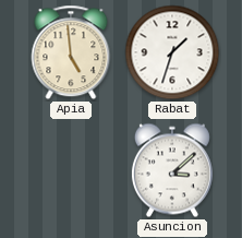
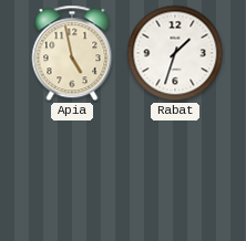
Apia: 4:59 -> 4:58
Asuncion: 3:08 -> none
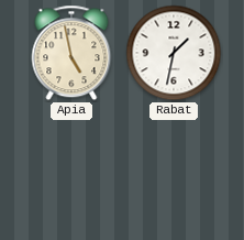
Rabat: 1:33 -> 1:32
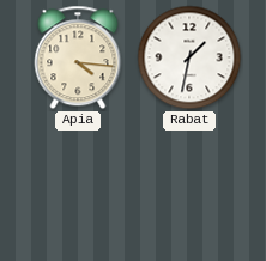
Apia: 4:58 -> 4:16
